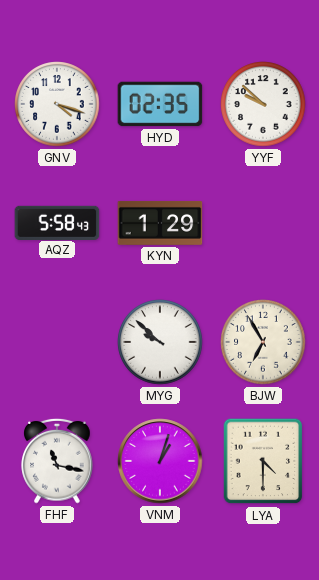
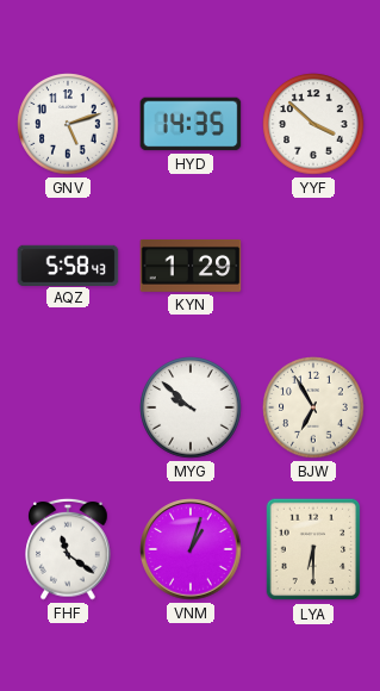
GNV: 4:18 -> 5:12
HYD: 02:35 -> 14:35
YYF: 9:52 -> 3:52
FHF: 11:17 -> 11:21
LYA: 4:30 -> 6:30
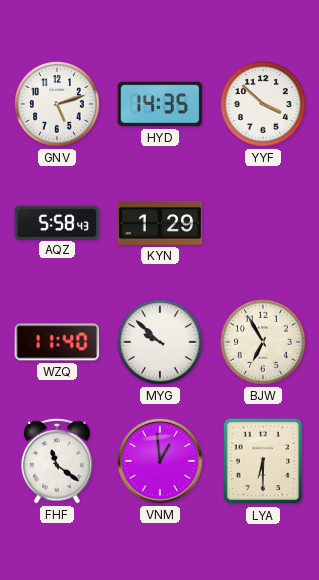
WZQ: none -> 11:40
VNM: 1:03 -> 12:59
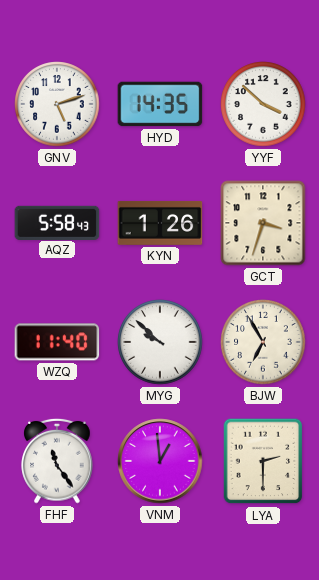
KYN: 1:29 -> 1:26
GCT: none -> 3:33
FHF: 11:21 -> 11:24
LYA: 6:30 -> 2:30
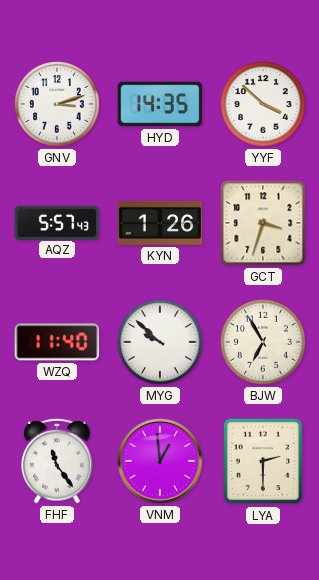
GNV: 5:12 -> 3:12
AQZ: 5:58 -> 5:57
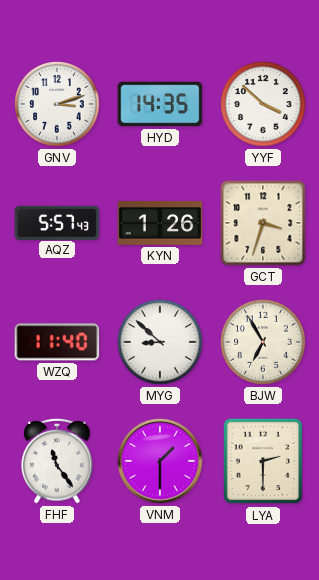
MYG: 9:52 -> 8:52
VNM: 12:59 -> 1:30
